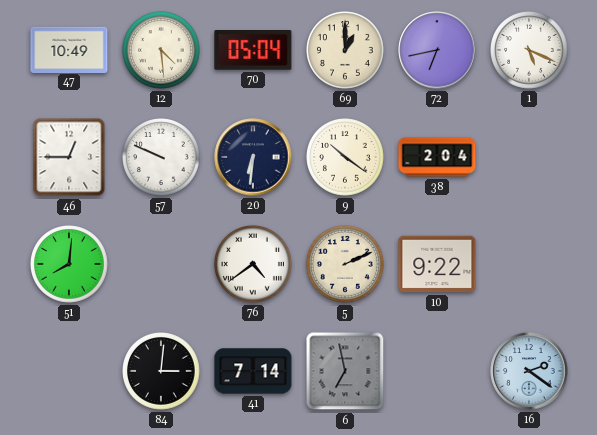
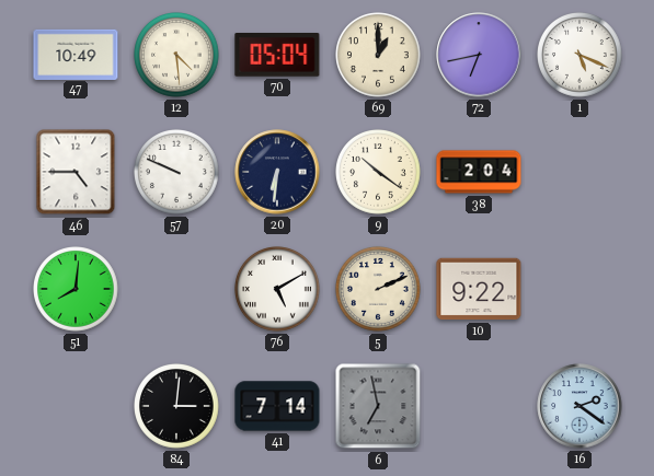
46: 12:45 -> 4:45
76: 4:39 -> 5:10
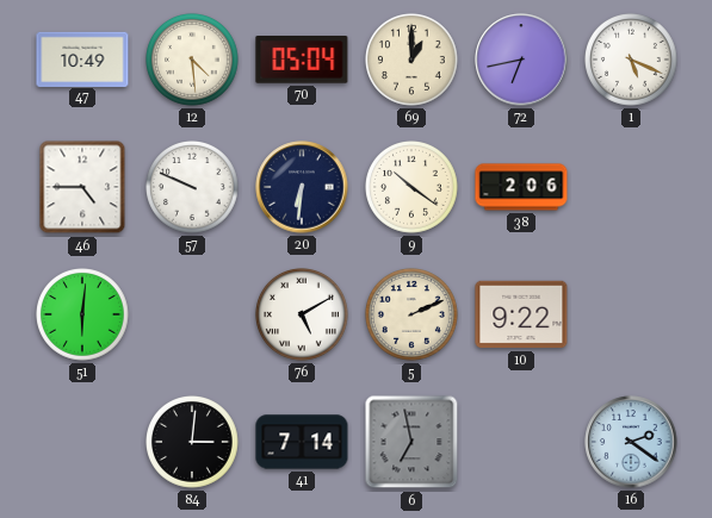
38: 2:04 -> 2:06
51: 8:01 -> 6:01
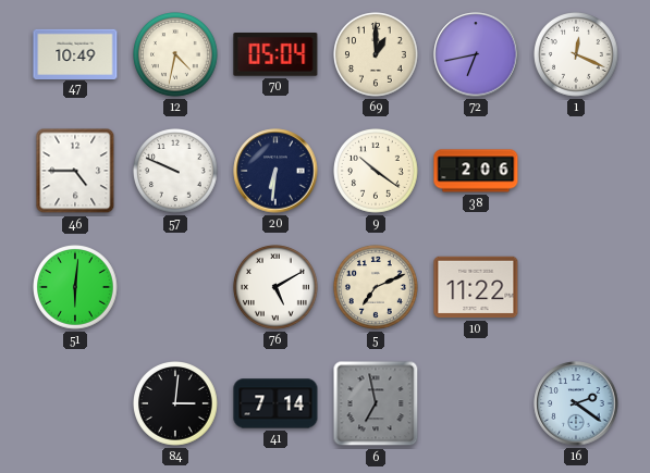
12: 4:29 -> 4:32
1: 5:19 -> 12:19
5: 2:11 -> 7:11
10: 9:22 -> 11:22
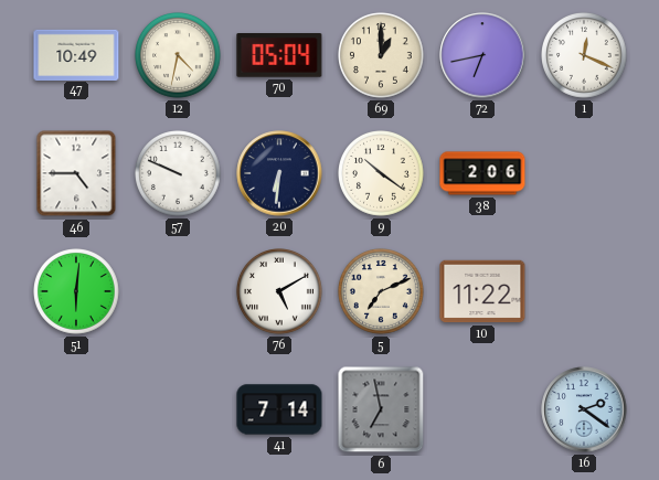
84: 3:01 -> none
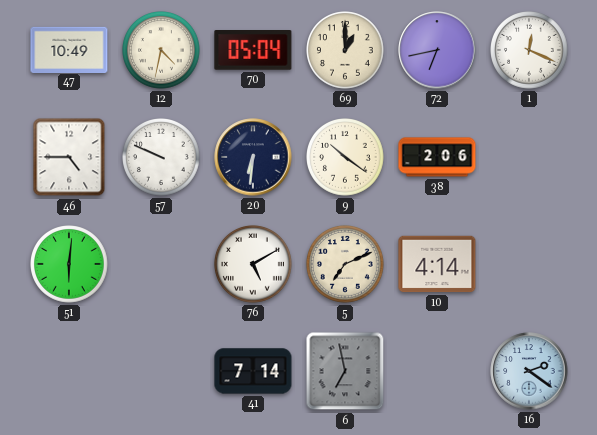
10: 11:22 -> 4:14
